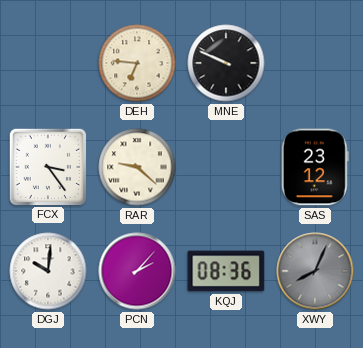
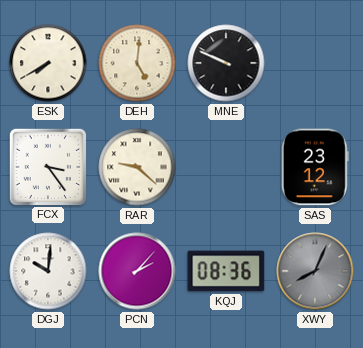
ESK: none -> 7:40
DEH: 6:46 -> 5:01
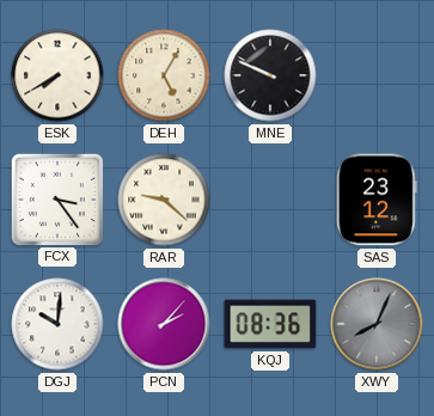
DEH: 5:01 -> 5:05
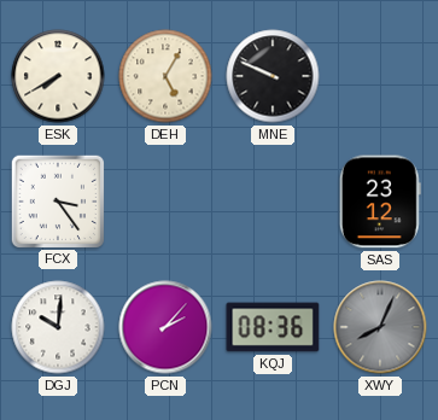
RAR: 9:22 -> none
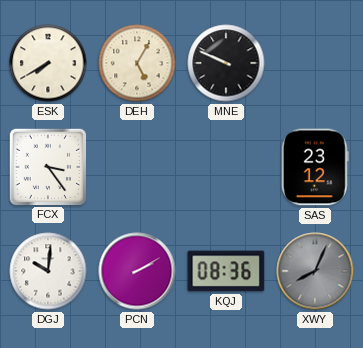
PCN: 2:07 -> 2:10
